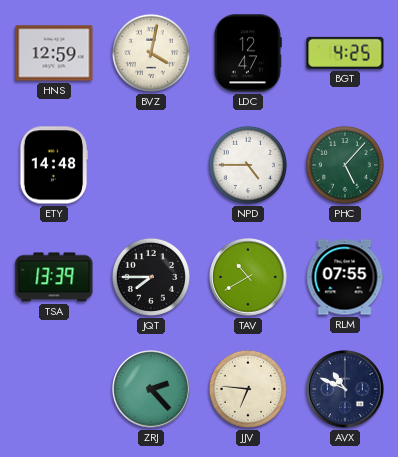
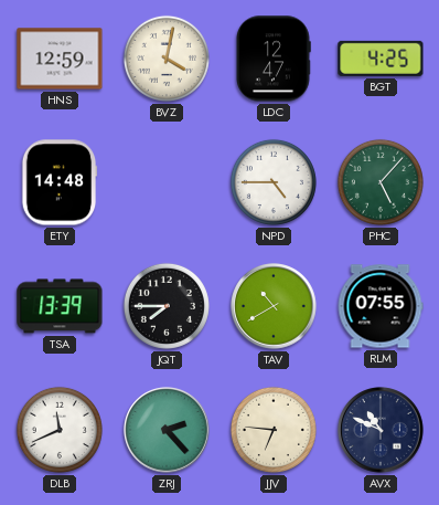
DLB: none -> 11:41
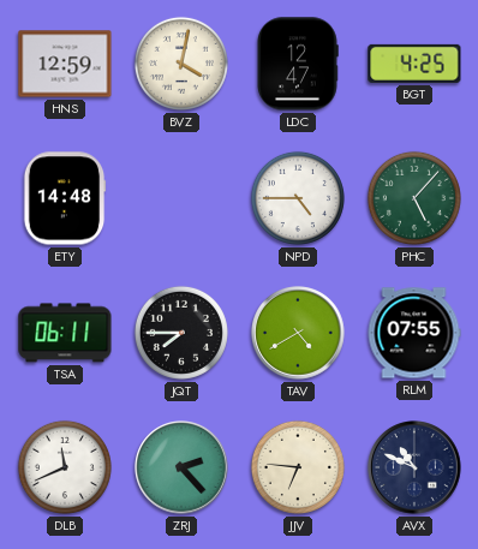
TSA: 13:39 -> 06:11
TAV: 10:40 -> 4:40
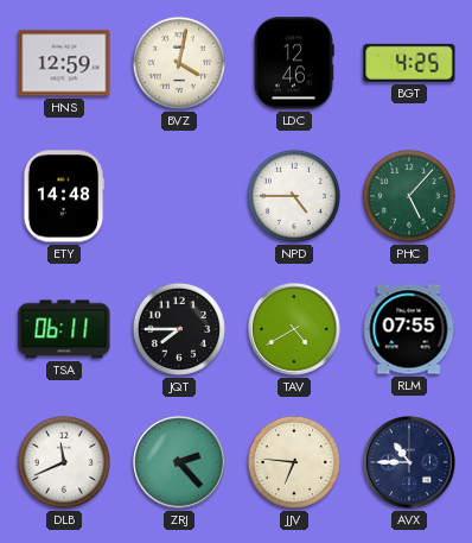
LDC: 12:47 -> 12:46
AVX: 10:49 -> 10:45
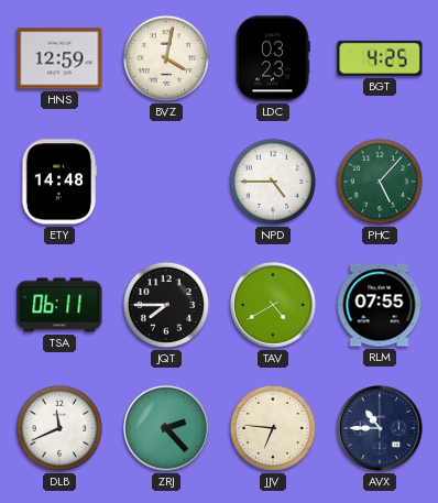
LDC: 12:46 -> 03:23
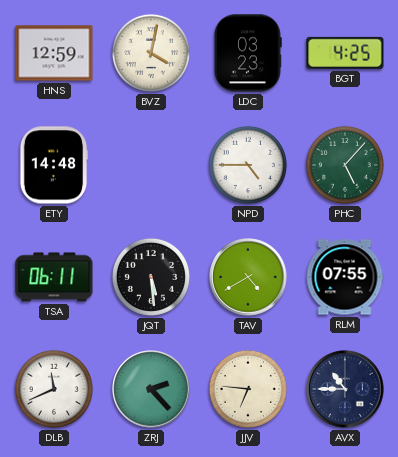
JQT: 7:45 -> 5:29
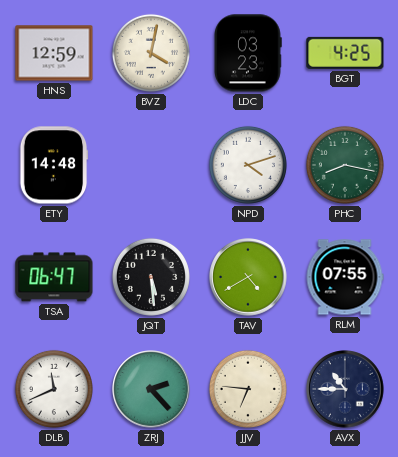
NPD: 4:45 -> 4:12
PHC: 5:07 -> 8:17
TSA: 06:11 -> 06:47
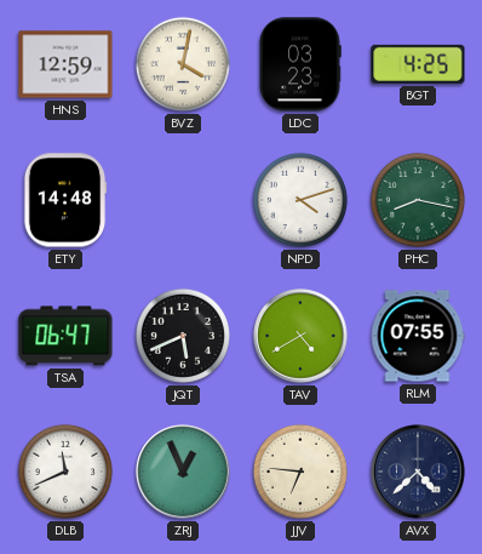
JQT: 5:29 -> 5:41
ZRJ: 2:23 -> 12:56
AVX: 10:45 -> 4:38
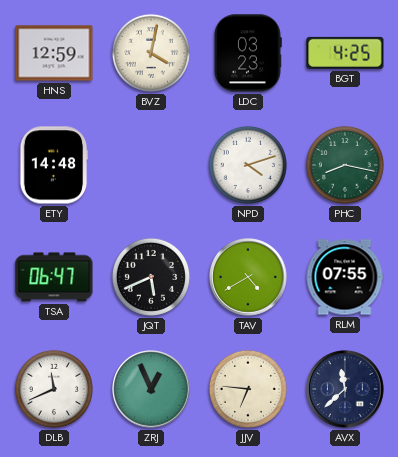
AVX: 4:38 -> 11:38
